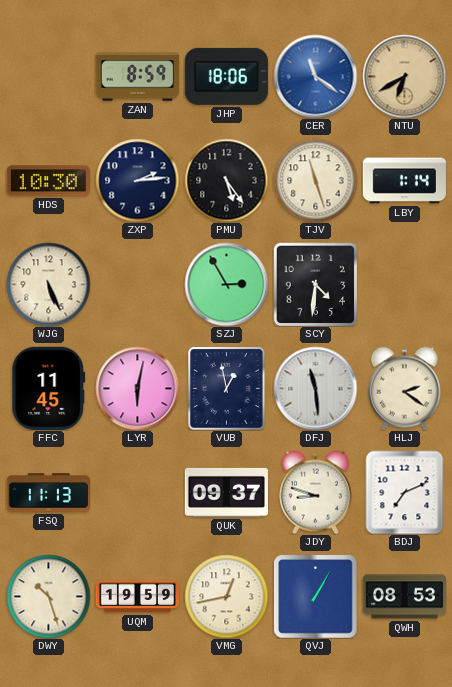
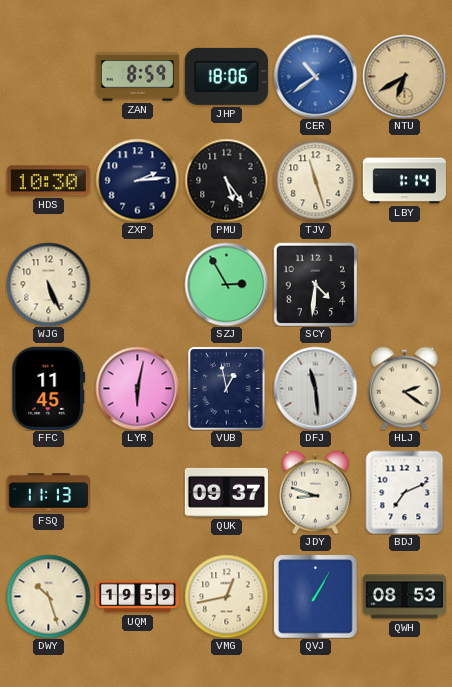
CER: 11:21 -> 10:39
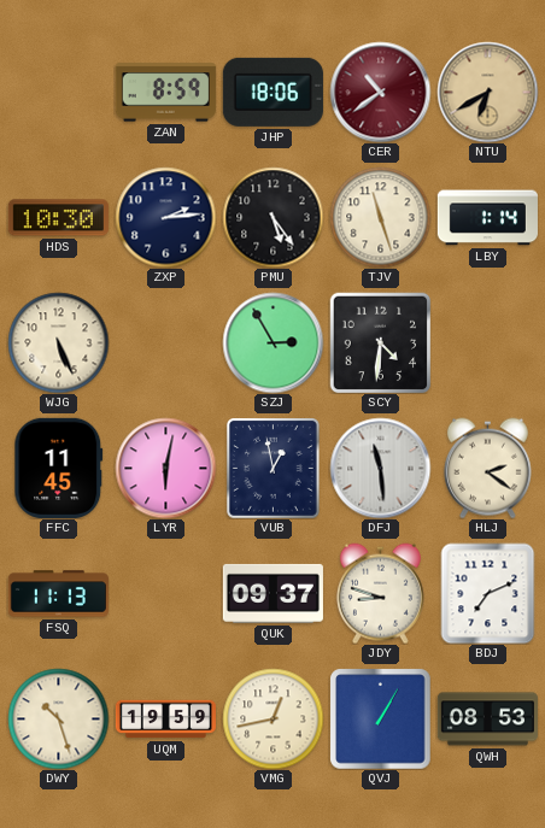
CER dial: blue -> burgundy
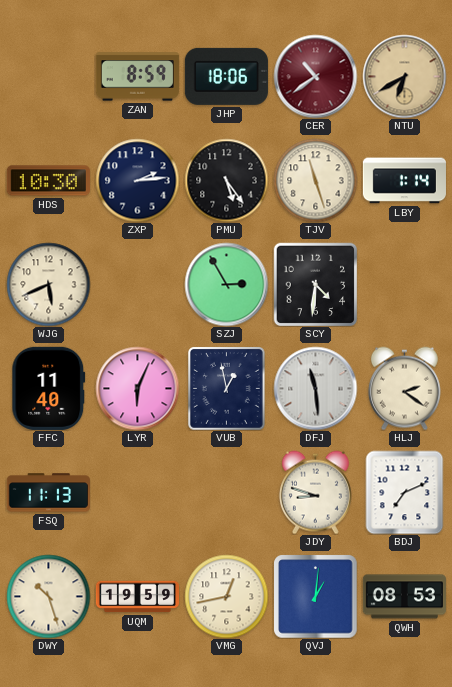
WJG: 5:26 -> 5:41
FFC: 11:45 -> 11:40
LYR: 6:02 -> 6:04
QUK: 09:37 -> none
QVJ: 1:05 -> 1:01
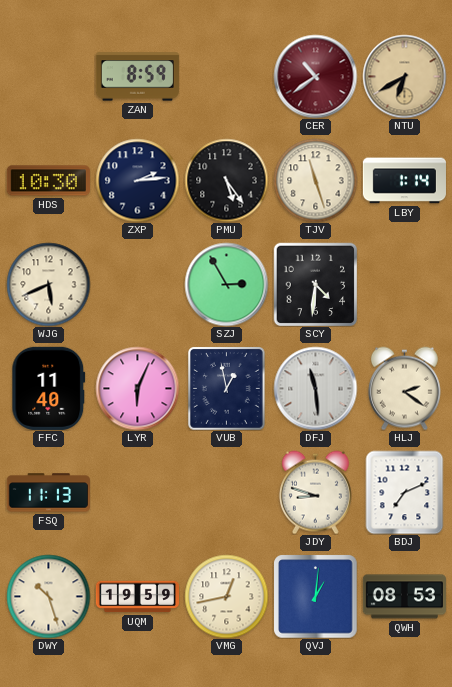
JHP: 18:06 -> none
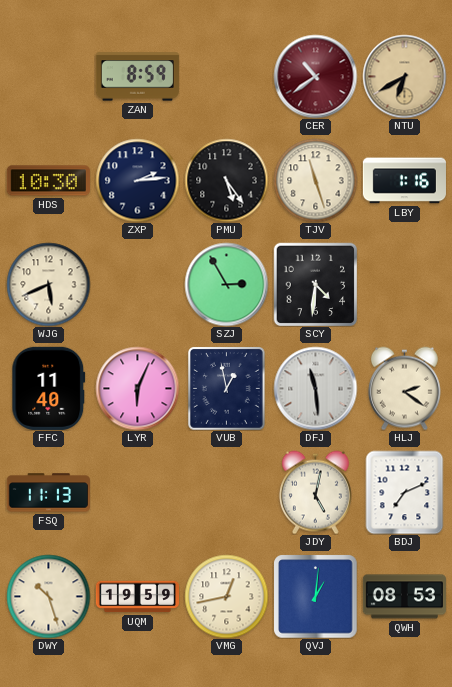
LBY: 1:14 -> 1:16
JDY: 8:48 -> 5:02
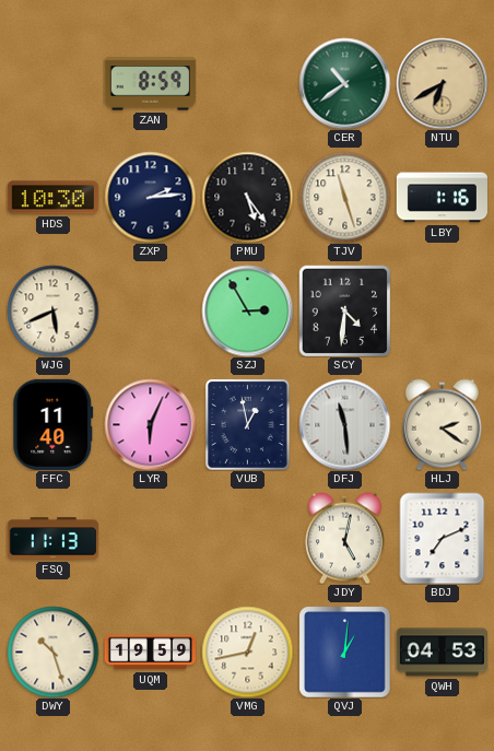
CER dial: burgundy -> green
QWH: 08:53 -> 04:53
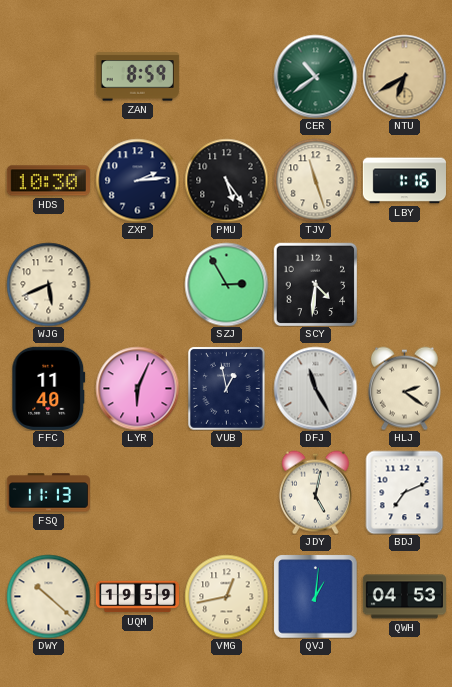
DFJ: 11:29 -> 11:25
DWY: 10:27 -> 10:22
